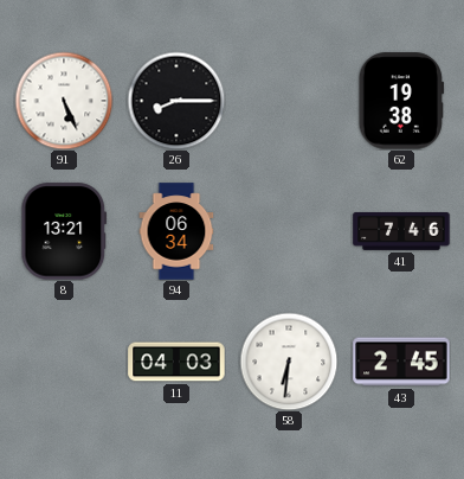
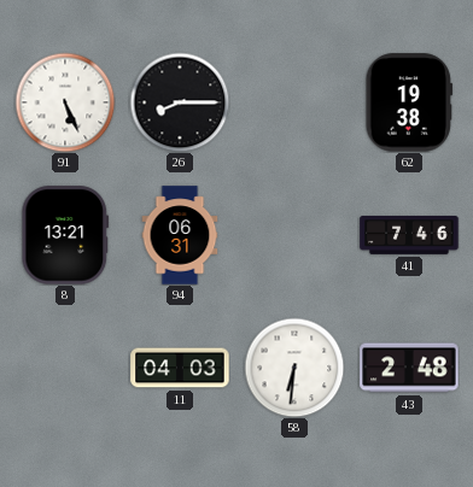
94: 06:34 -> 06:31
43: 2:45 -> 2:48
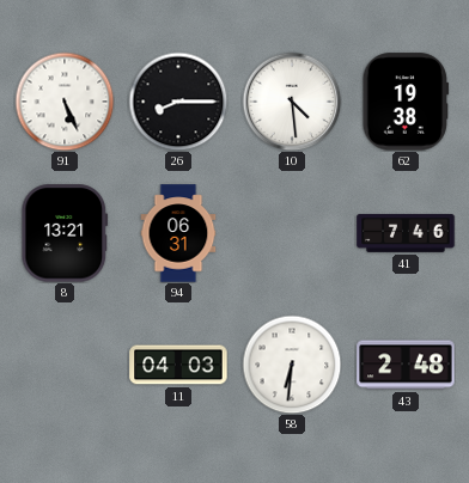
10: none -> 4:29
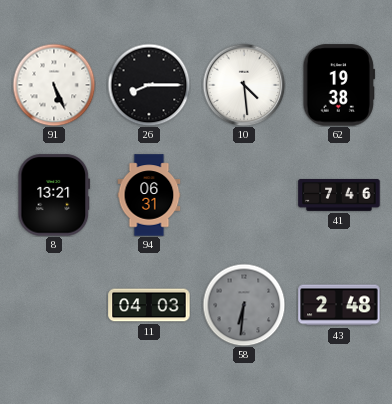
58 dial: white -> grey
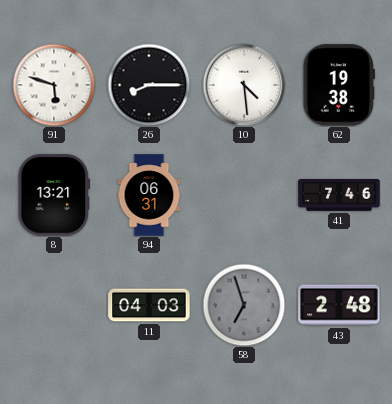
91: 5:26 -> 5:48
58: 6:31 -> 6:57
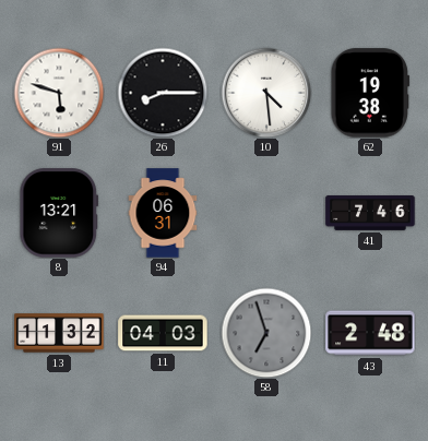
13: none -> 11:32
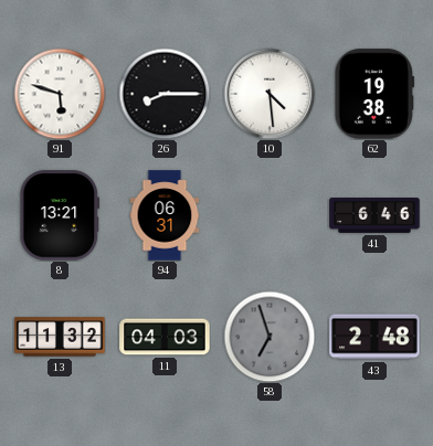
41: 7:46 -> 6:46
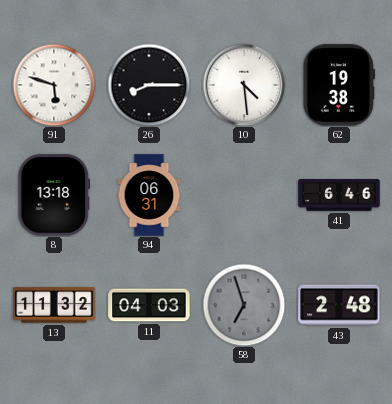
8: 13:21 -> 13:18
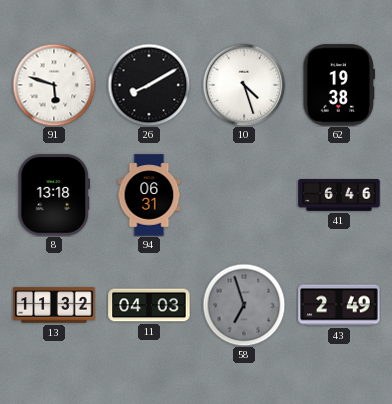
26: 8:15 -> 8:10
10: 4:29 -> 4:27
43: 2:48 -> 2:49
